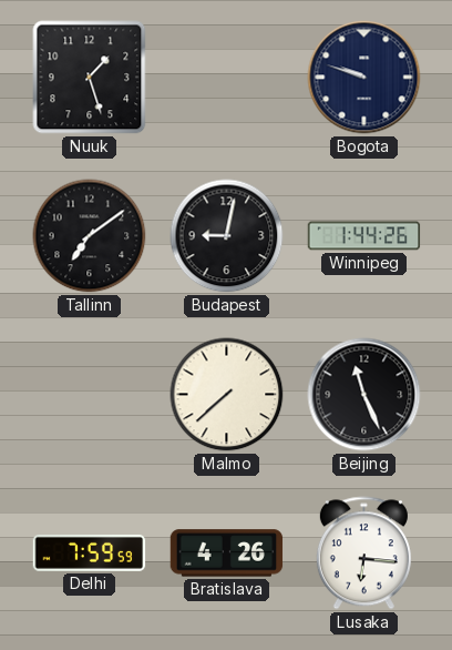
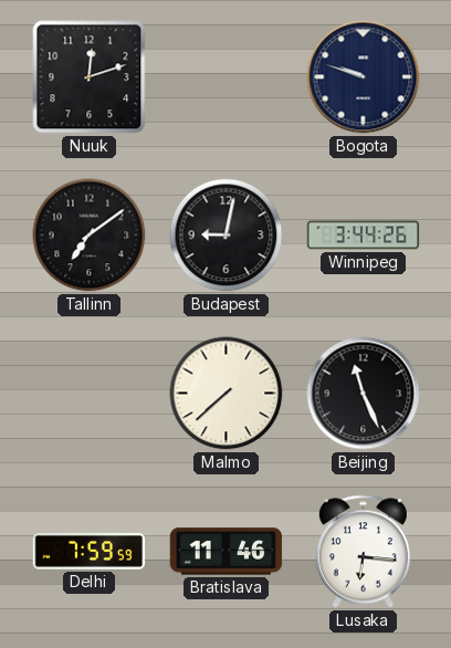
Nuuk: 1:27 -> 12:12
Winnipeg: 1:44 -> 3:44
Bratislava: 4:26 -> 11:46
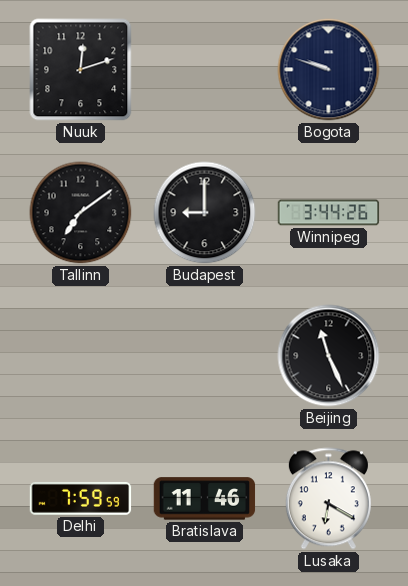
Budapest: 9:02 -> 9:00
Malmo: 7:38 -> none
Lusaka: 6:16 -> 6:20
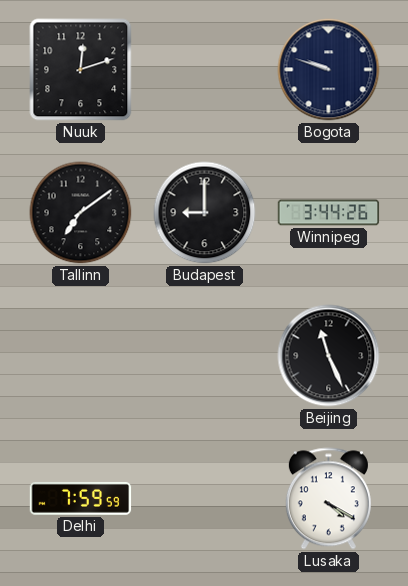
Bratislava: 11:46 -> none
Lusaka: 6:20 -> 4:20
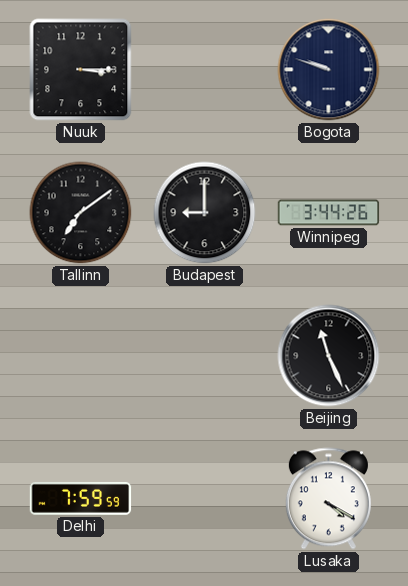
Nuuk: 12:12 -> 3:15
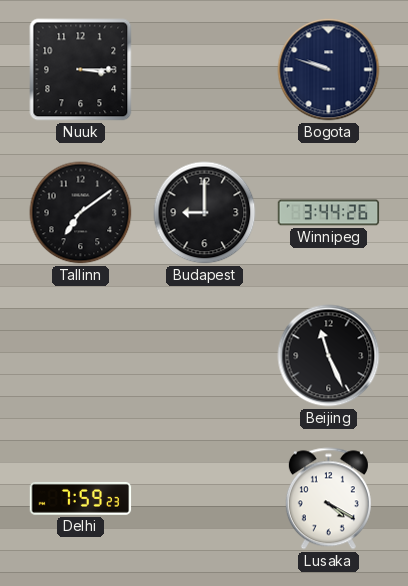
Delhi: 7:59:59 -> 7:59:23
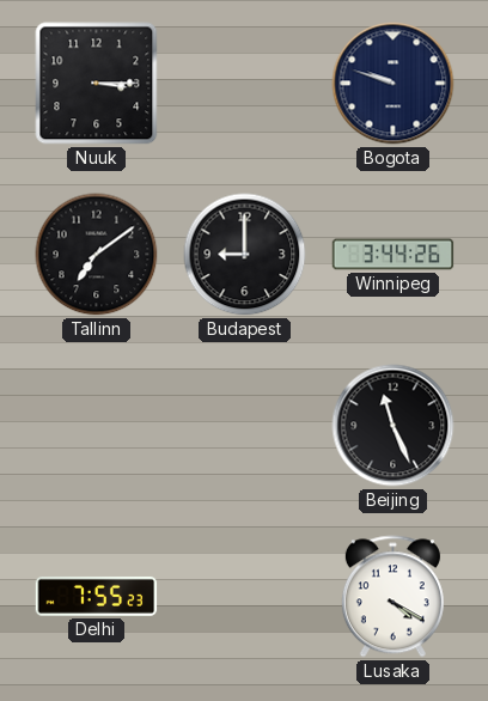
Delhi: 7:59 -> 7:55
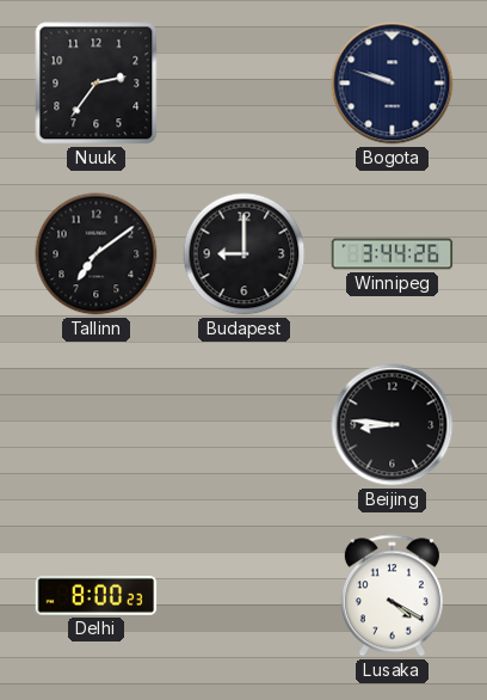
Nuuk: 3:15 -> 2:36
Beijing: 11:26 -> 8:46
Delhi: 7:55 -> 8:00
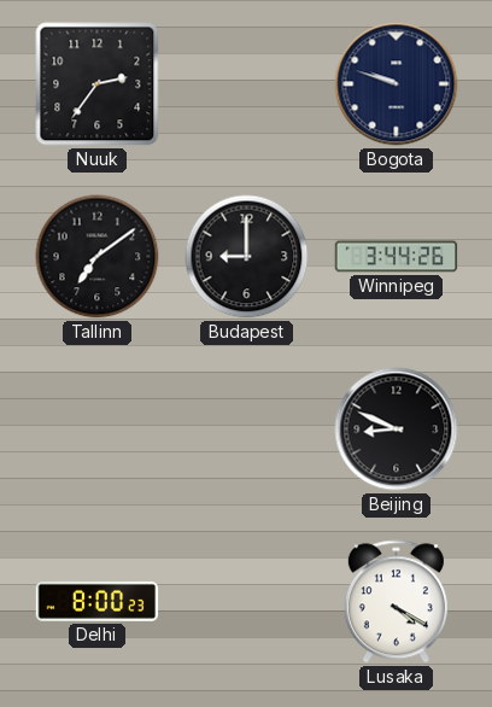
Beijing: 8:46 -> 8:49
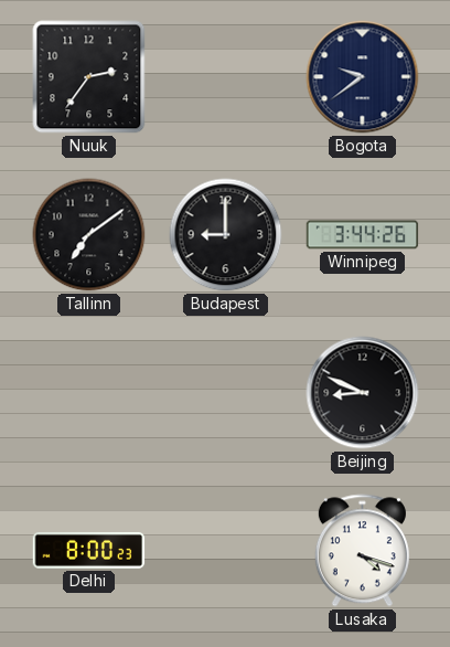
Bogota: 9:48 -> 9:39
Lusaka: 4:20 -> 4:18
